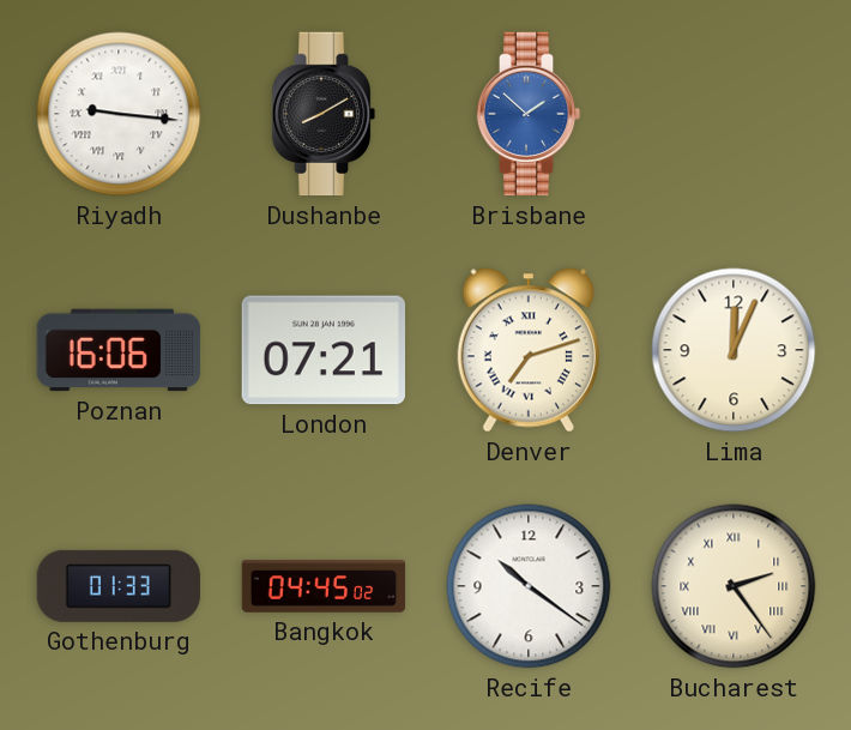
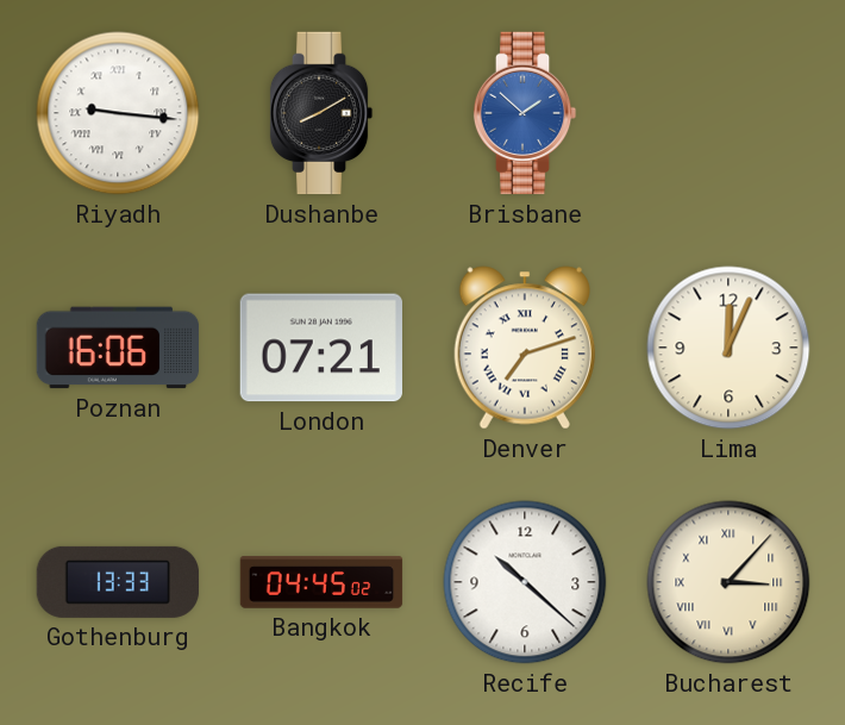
Gothenburg: 01:33 -> 13:33
Recife: 10:21 -> 10:22
Bucharest: 2:24 -> 3:07
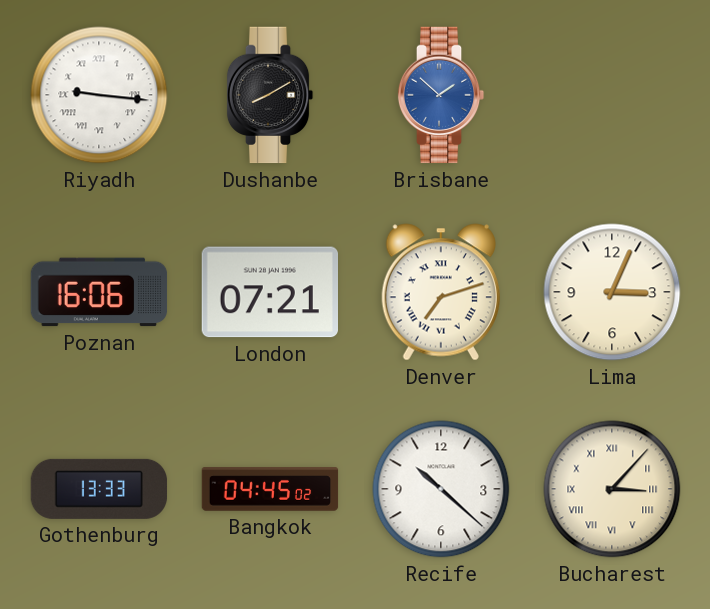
Lima: 12:04 -> 3:04
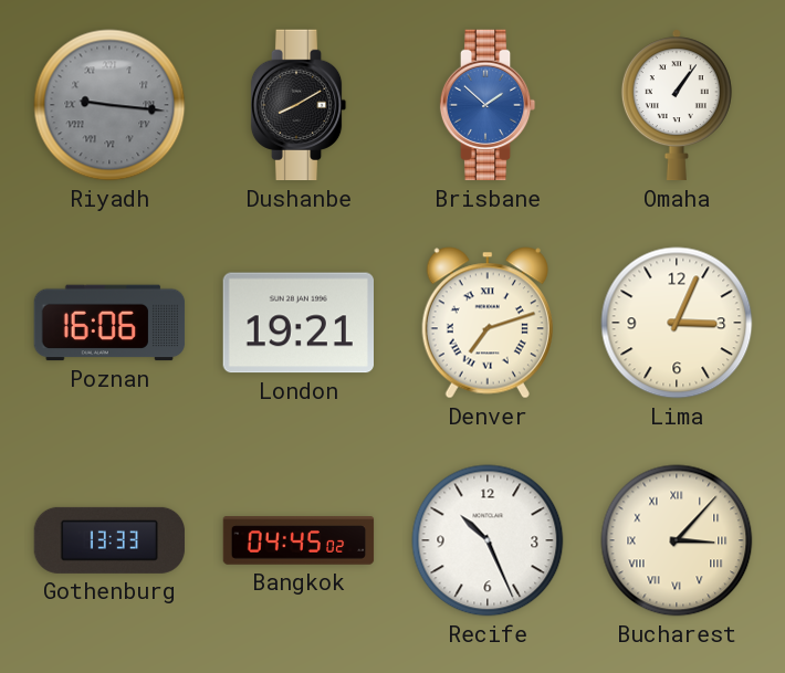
Riyadh dial: white -> grey
Omaha: none -> 1:06
London: 07:21 -> 19:21
Recife: 10:22 -> 10:26
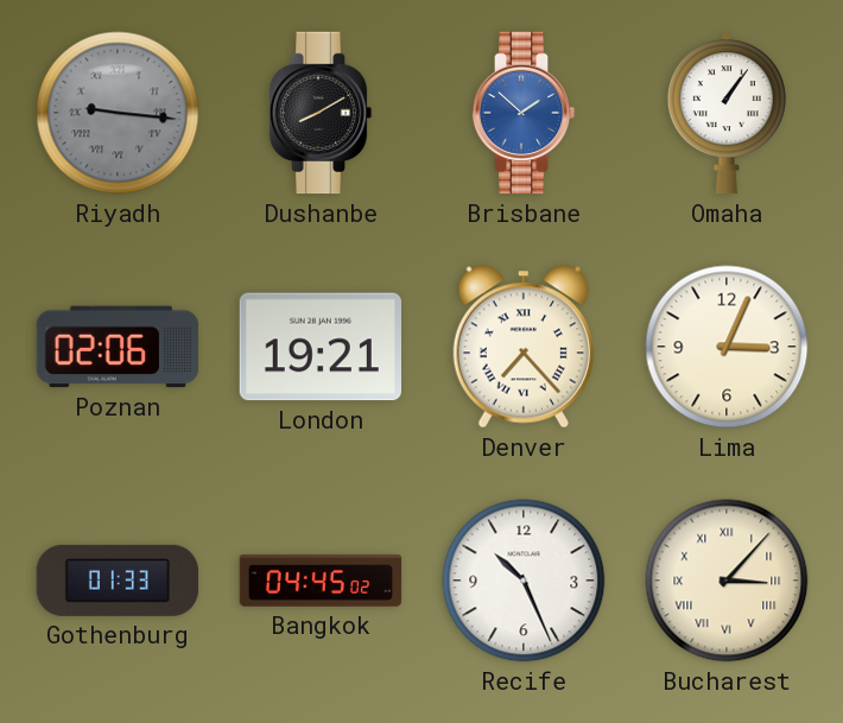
Poznan: 16:06 -> 02:06
Denver: 7:12 -> 7:23
Gothenburg: 13:33 -> 01:33
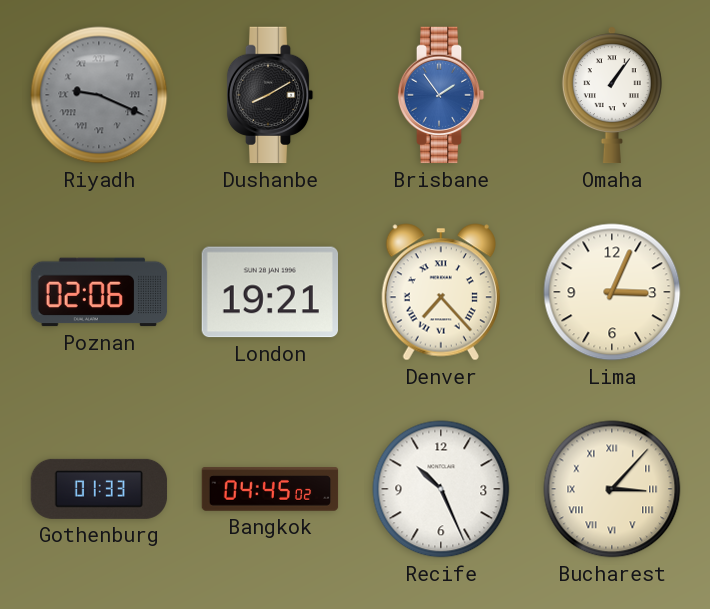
Riyadh: 9:16 -> 9:19
Brisbane: 1:52 -> 1:54
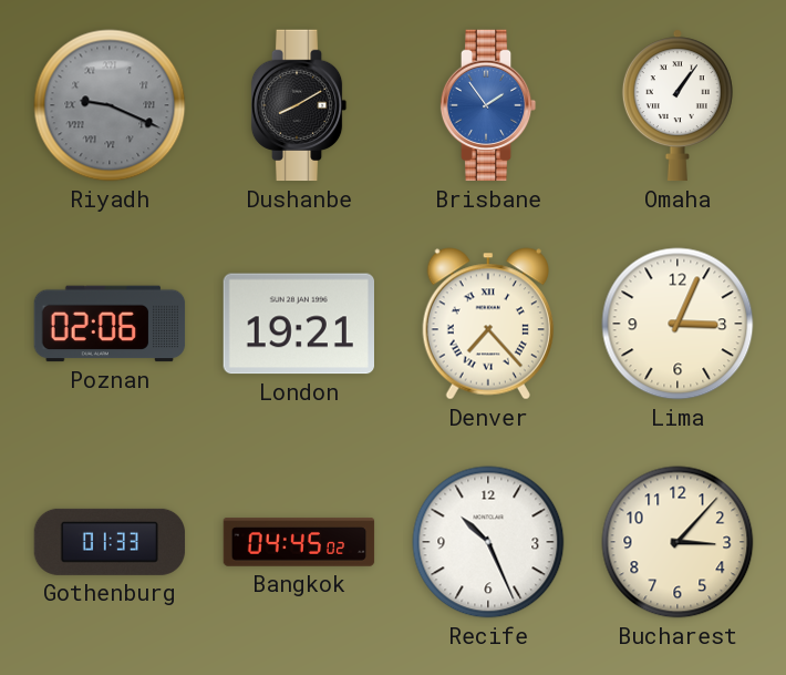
Bucharest numerals: Roman -> Arabic
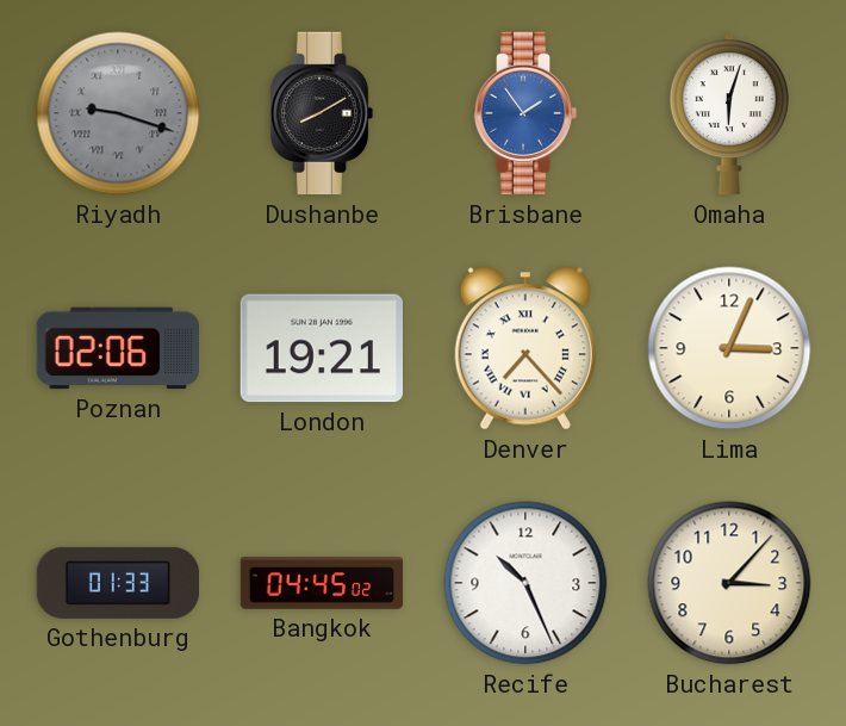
Riyadh: 9:19 -> 9:18
Omaha: 1:06 -> 6:03
